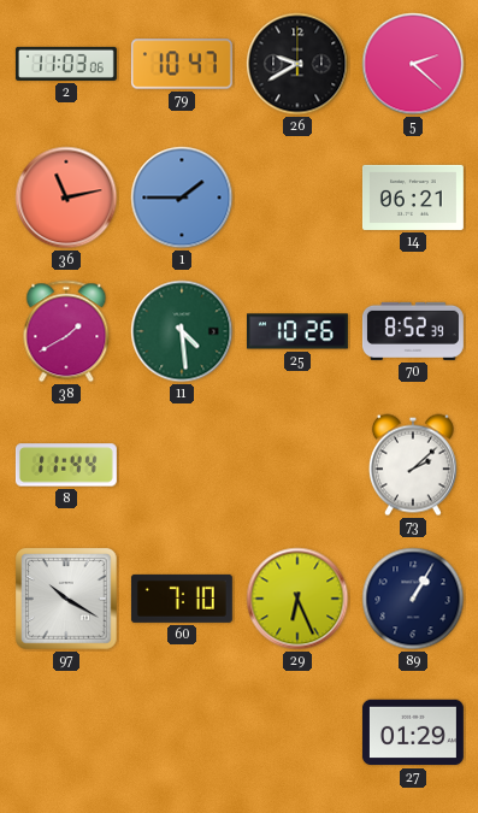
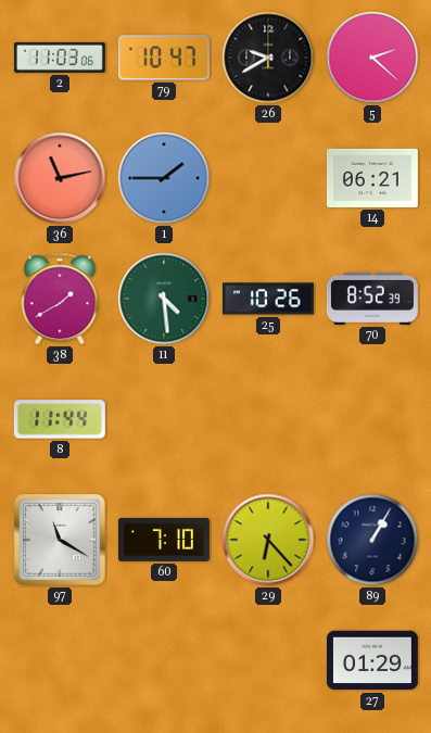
73: 2:08 -> none
97: 10:20 -> 11:20
29: 6:26 -> 6:23
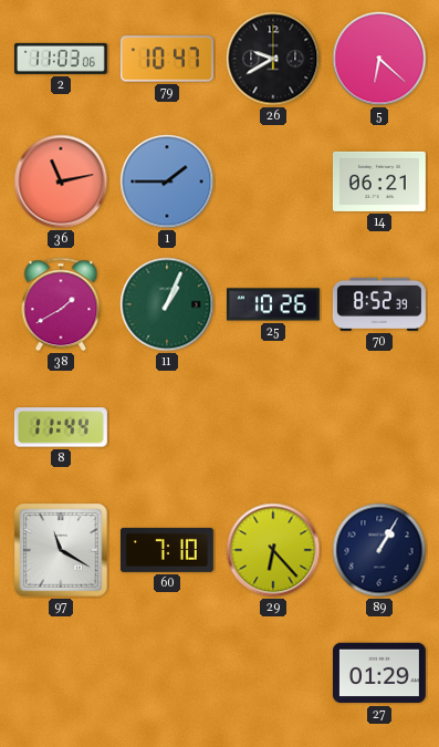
5: 2:22 -> 6:22
11: 4:29 -> 1:04
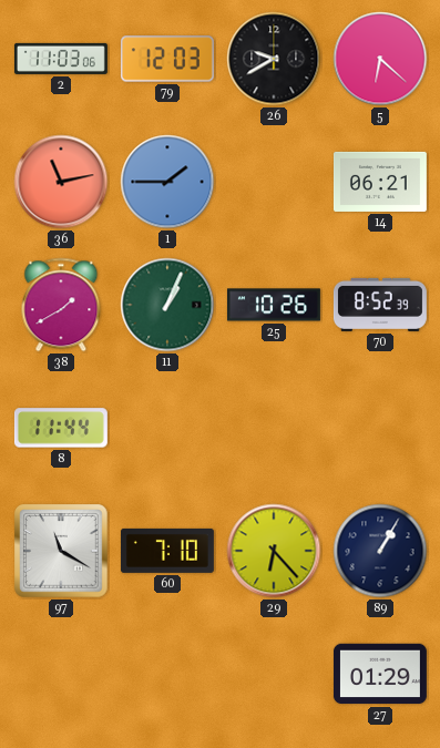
79: 10:47 -> 12:03
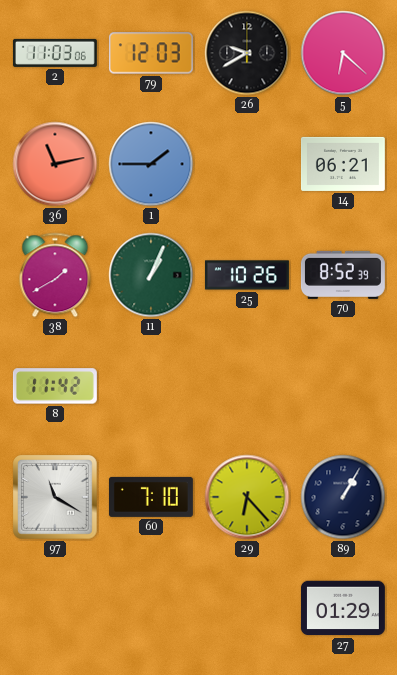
8: 11:44 -> 11:42
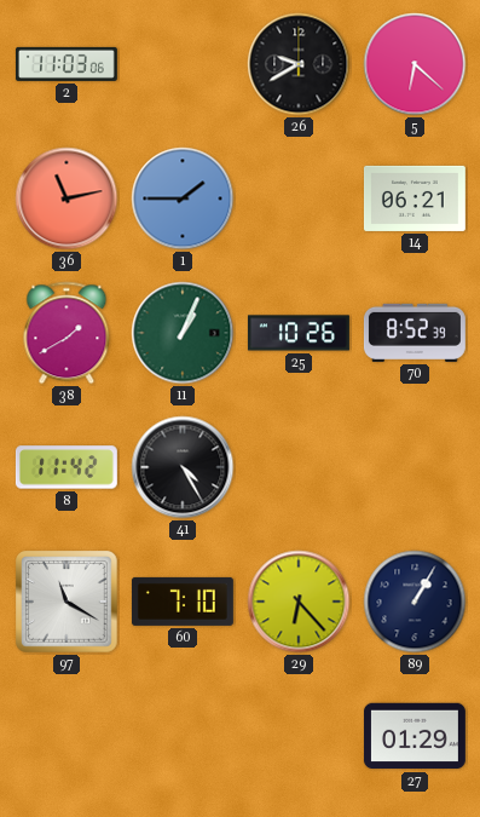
79: 12:03 -> none
41: none -> 4:25
